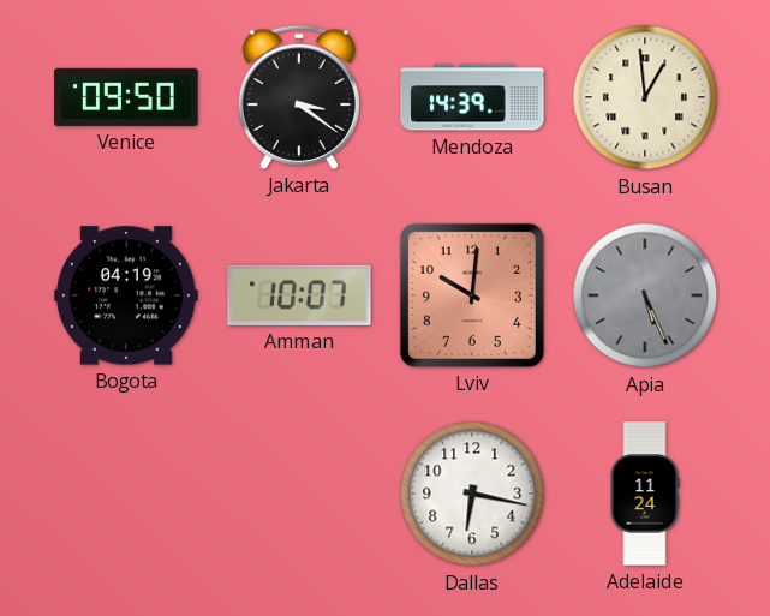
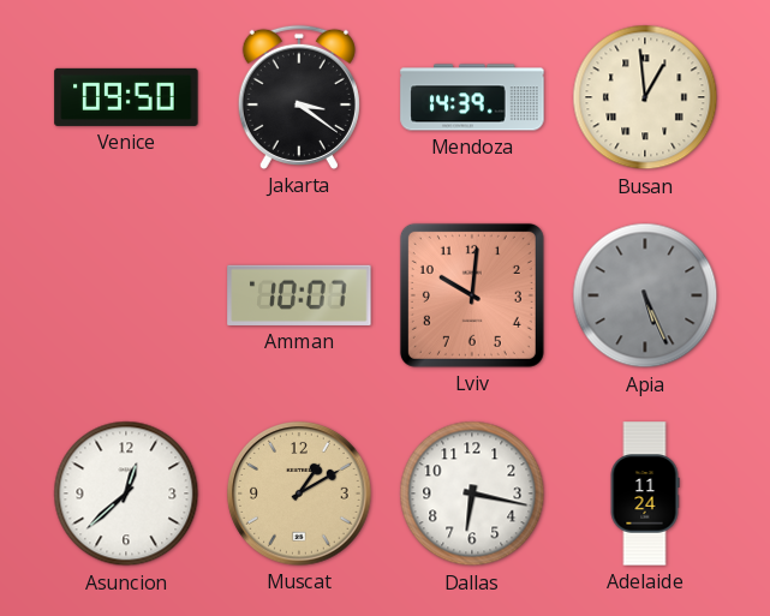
Bogota: 04:19 -> none
Asuncion: none -> 12:38
Muscat: none -> 1:10
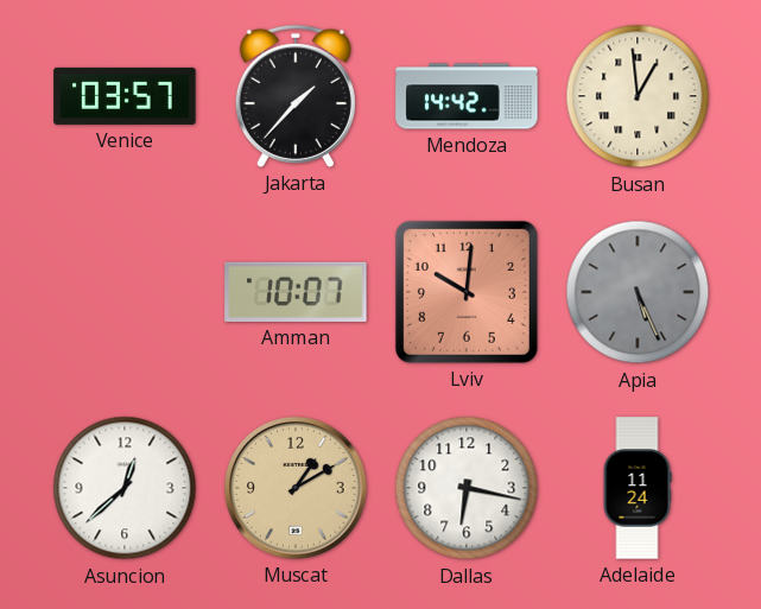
Venice: 09:50 -> 03:57
Jakarta: 3:21 -> 1:37
Mendoza: 14:39 -> 14:42
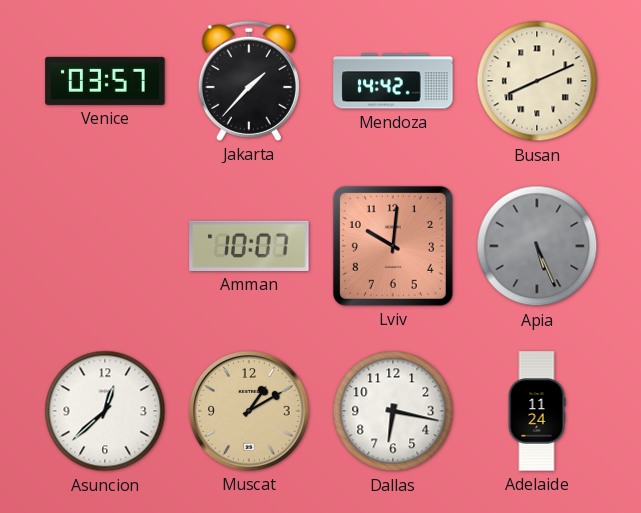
Busan: 12:59 -> 8:11
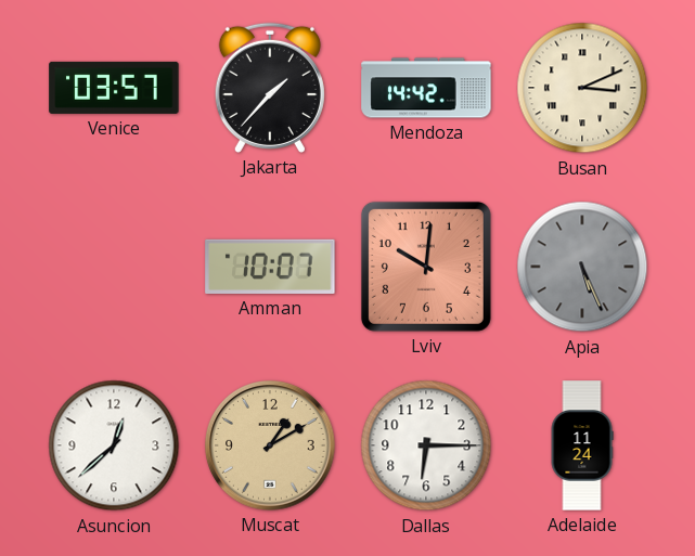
Busan: 8:11 -> 3:11
Dallas: 6:17 -> 6:15
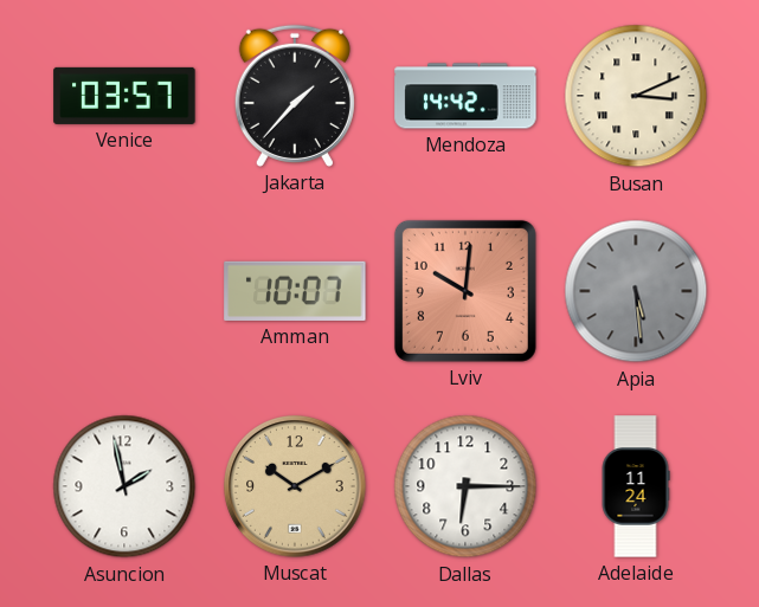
Apia: 5:26 -> 5:29
Asuncion: 12:38 -> 1:58
Muscat: 1:10 -> 10:10
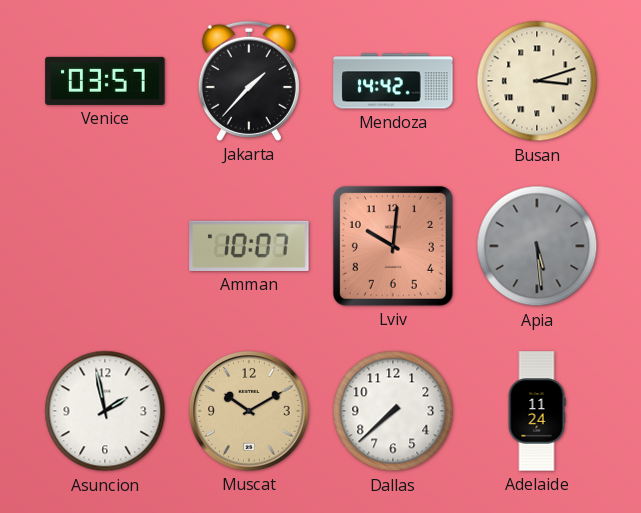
Busan: 3:11 -> 3:12
Dallas: 6:15 -> 7:38
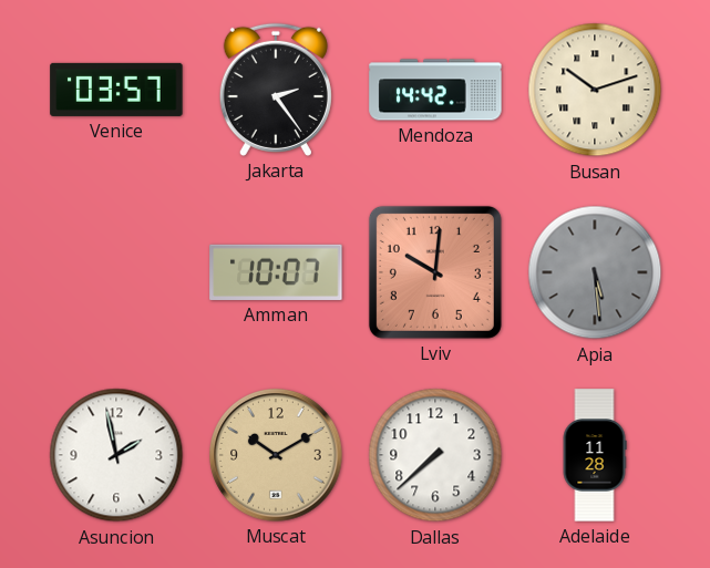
Jakarta: 1:37 -> 2:24
Busan: 3:12 -> 10:12
Adelaide: 11:24 -> 11:28
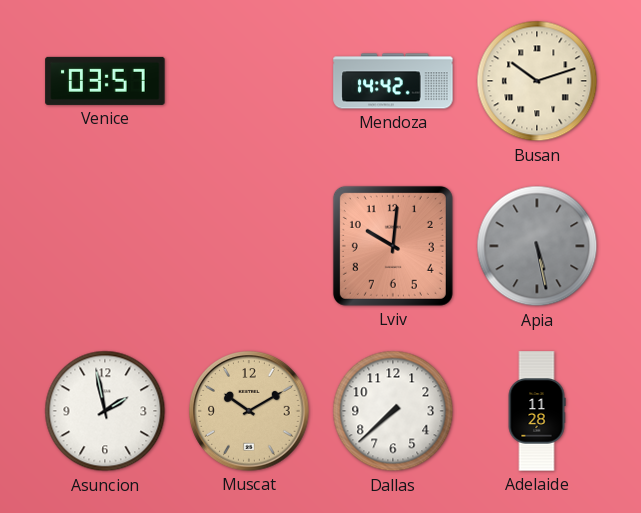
Jakarta: 2:24 -> none
Amman: 10:07 -> none
Apia: 5:29 -> 5:28
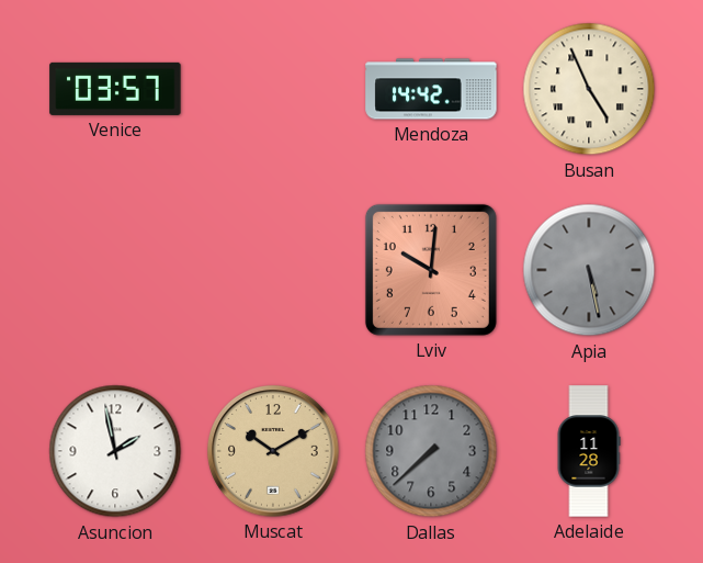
Busan: 10:12 -> 4:56
Dallas dial: white -> grey
